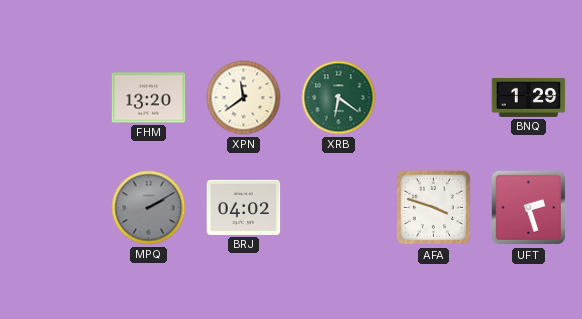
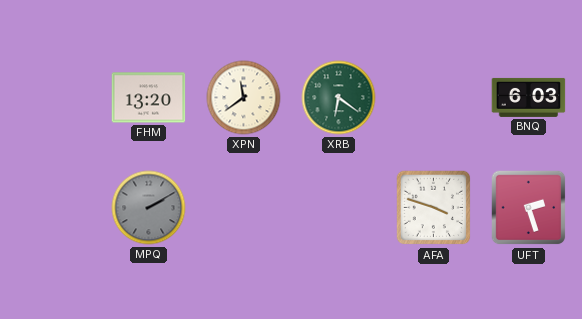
BNQ: 1:29 -> 6:03
BRJ: 04:02 -> none
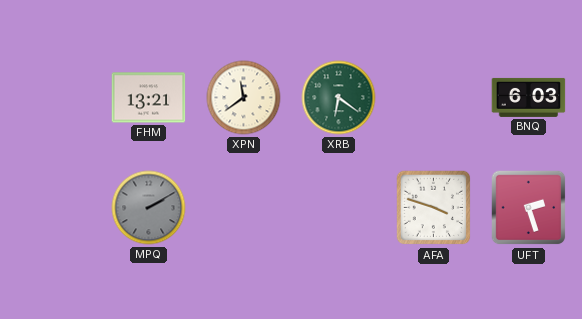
FHM: 13:20 -> 13:21
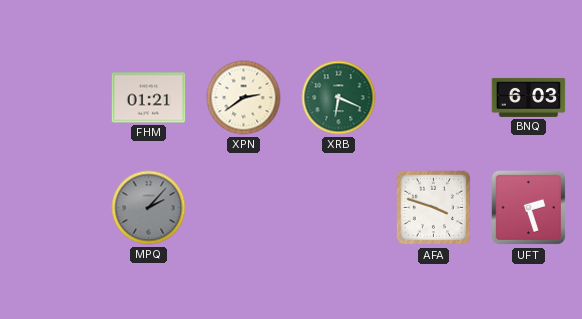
FHM: 13:21 -> 01:21
XPN: 11:39 -> 2:39
XRB: 6:21 -> 6:19
MPQ: 2:10 -> 2:07
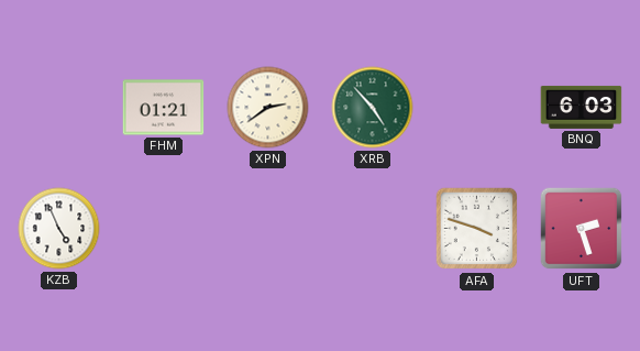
XRB: 6:19 -> 4:53
KZB: none -> 4:56
MPQ: 2:07 -> none
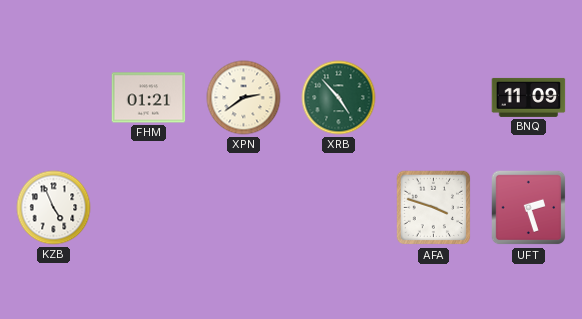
BNQ: 6:03 -> 11:09
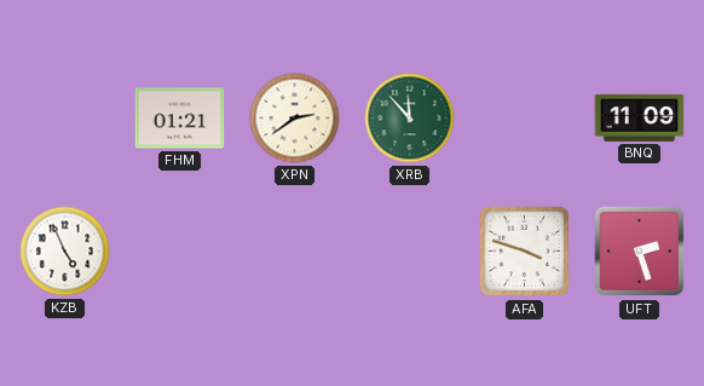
XRB: 4:53 -> 11:53
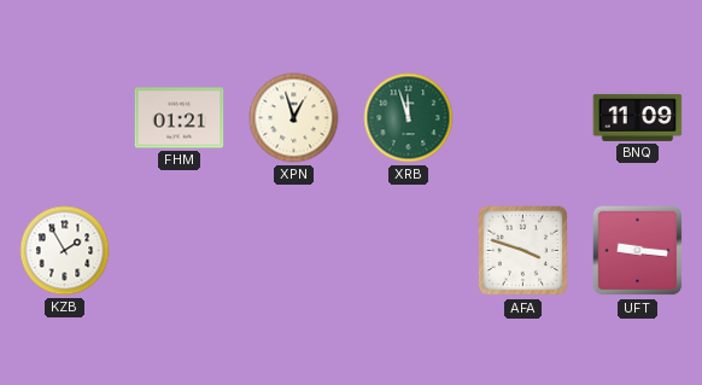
XPN: 2:39 -> 12:57
XRB: 11:53 -> 11:57
KZB: 4:56 -> 1:55
UFT: 2:27 -> 9:16
